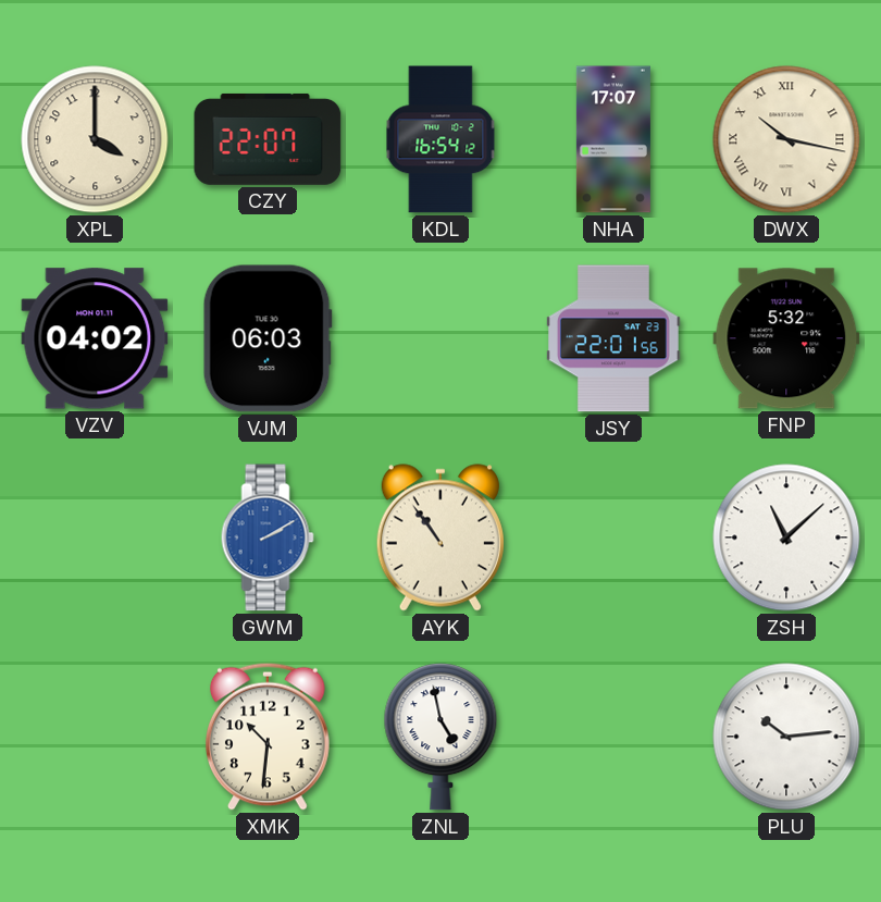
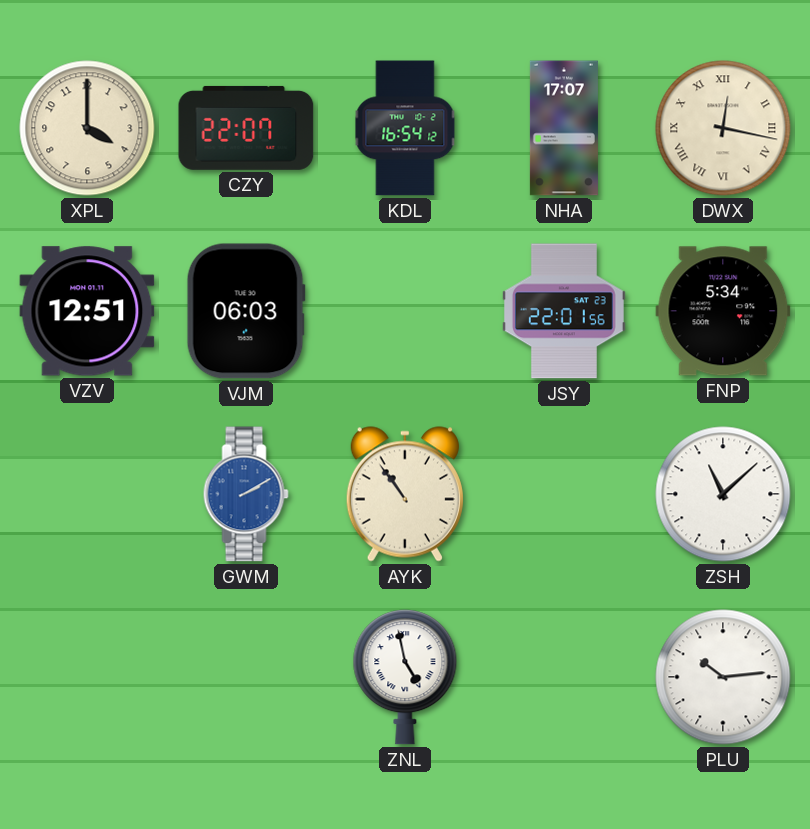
DWX: 10:17 -> 12:17
VZV: 04:02 -> 12:51
FNP: 5:32 -> 5:34
XMK: 10:31 -> none
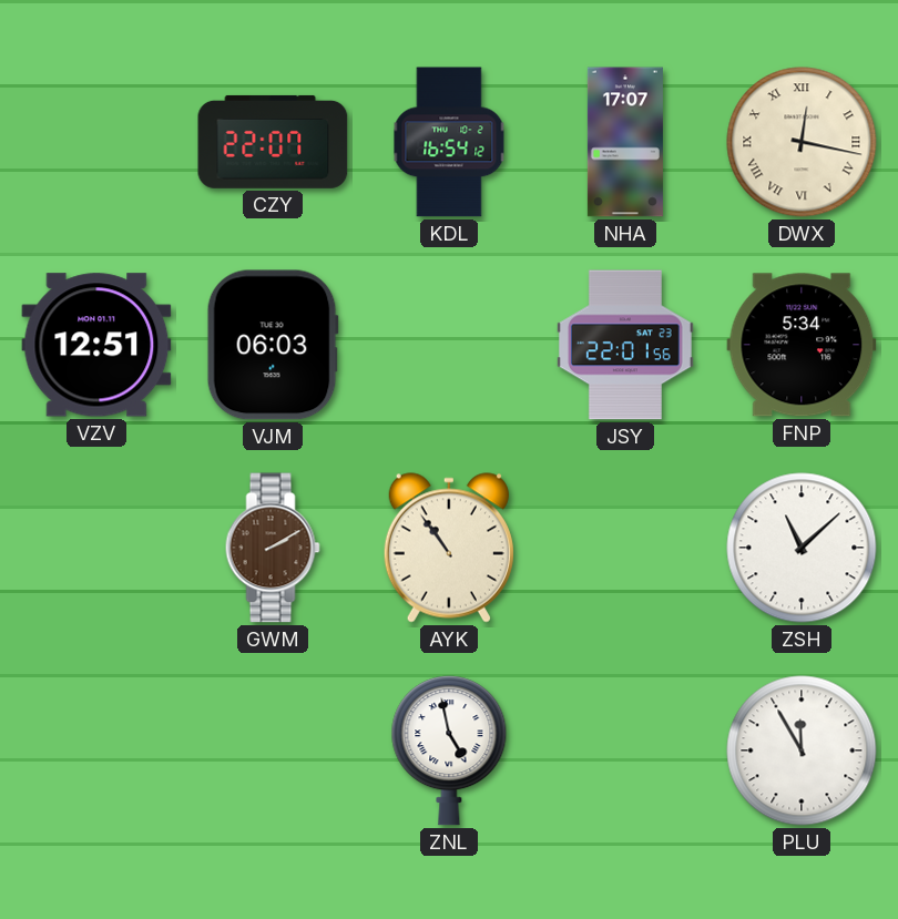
XPL: 4:00 -> none
GWM dial: blue -> brown
PLU: 10:14 -> 11:55
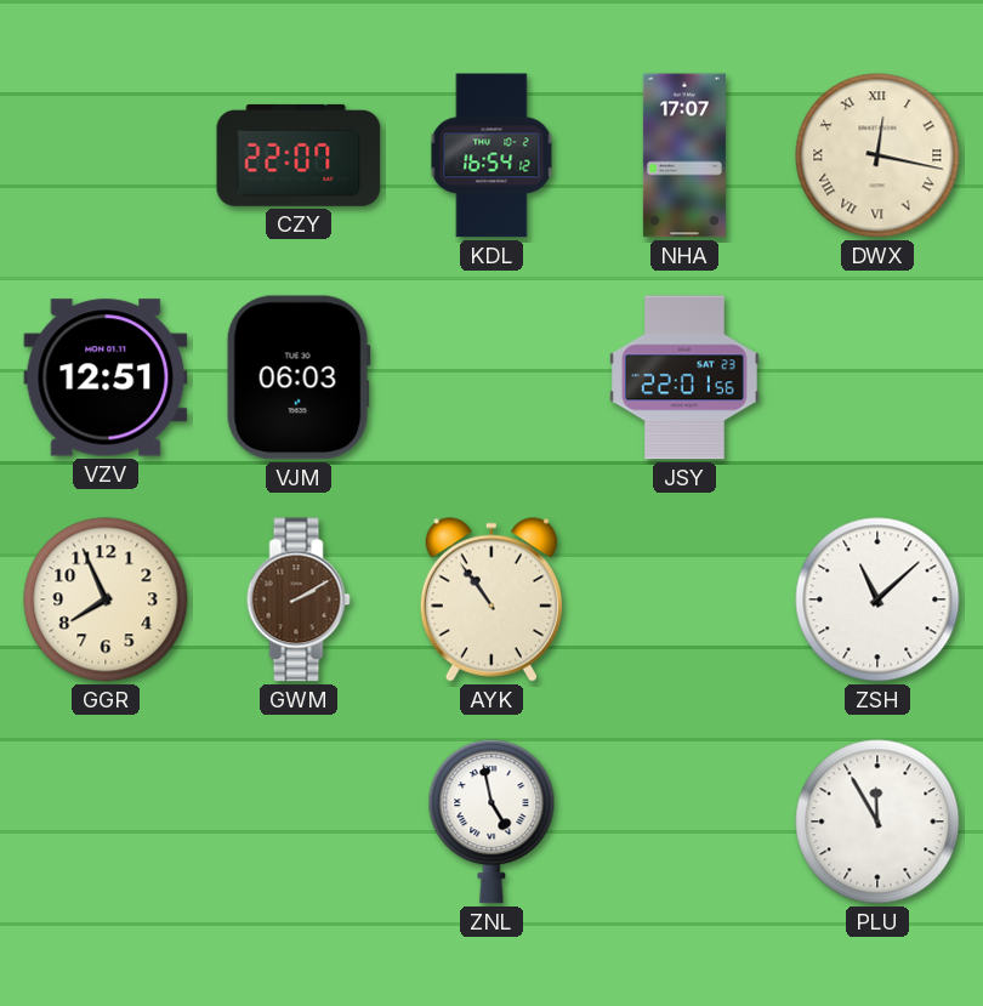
FNP: 5:34 -> none
GGR: none -> 7:56
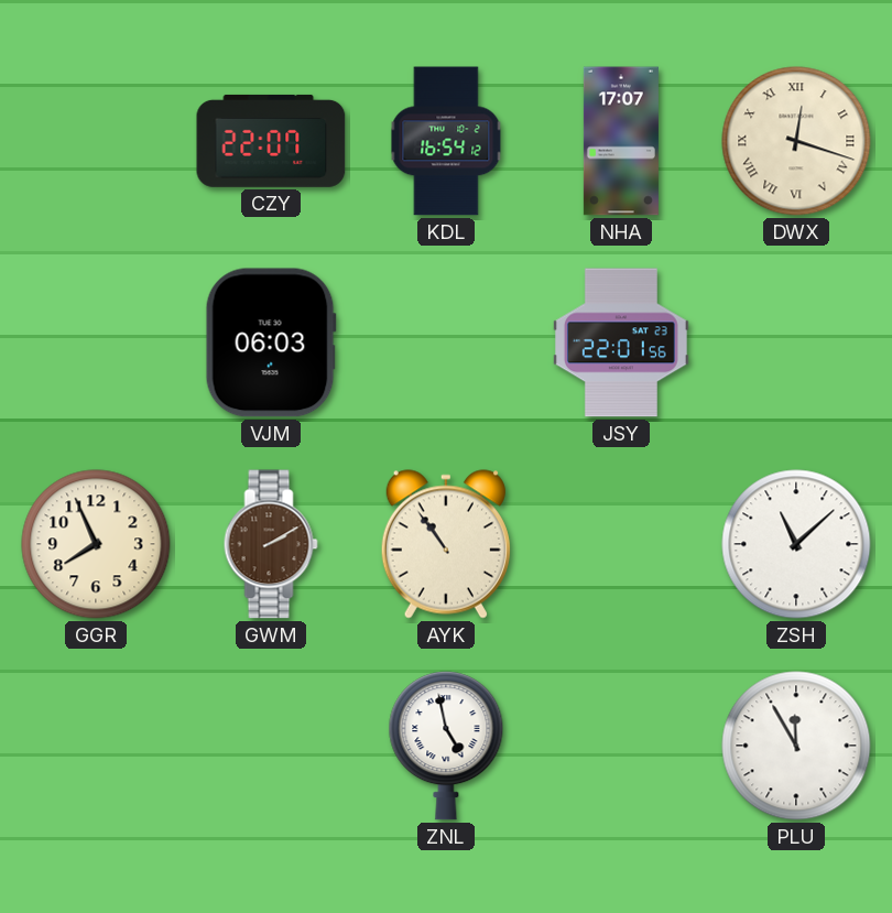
DWX: 12:17 -> 12:18
VZV: 12:51 -> none
